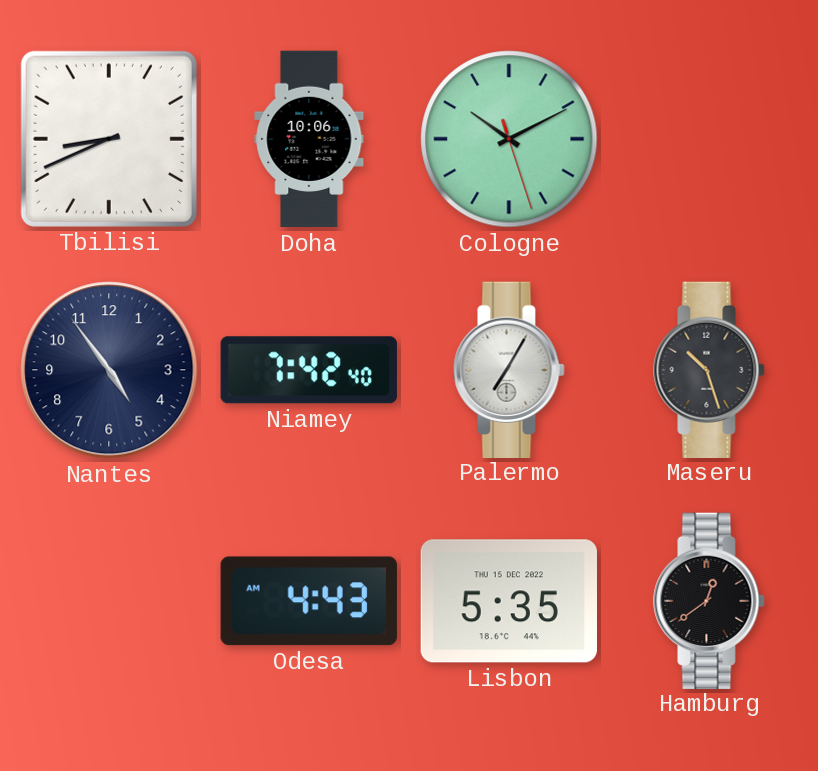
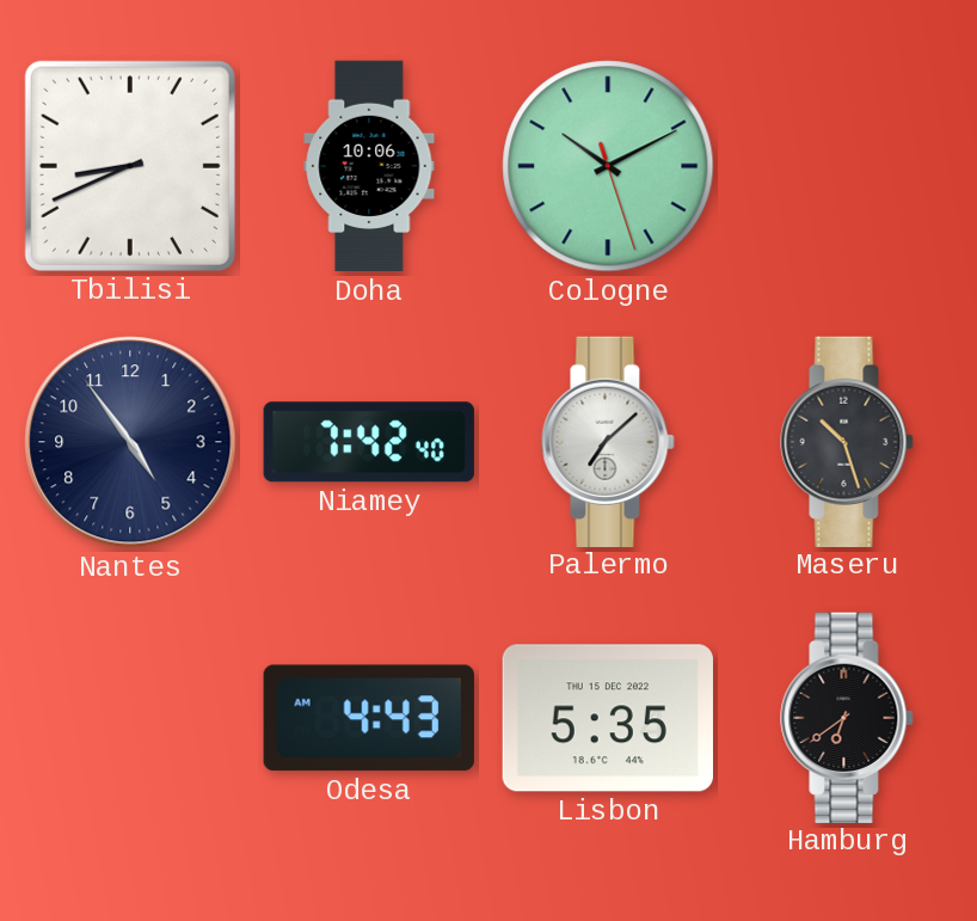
Palermo: 7:05 -> 7:08
Hamburg: 12:39 -> 6:39
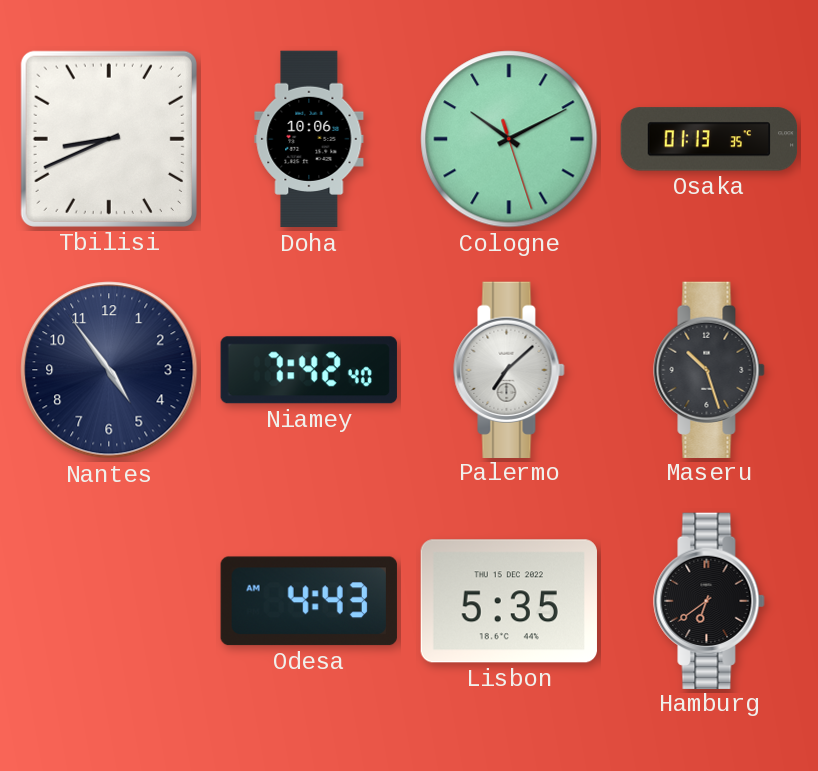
Osaka: none -> 01:13
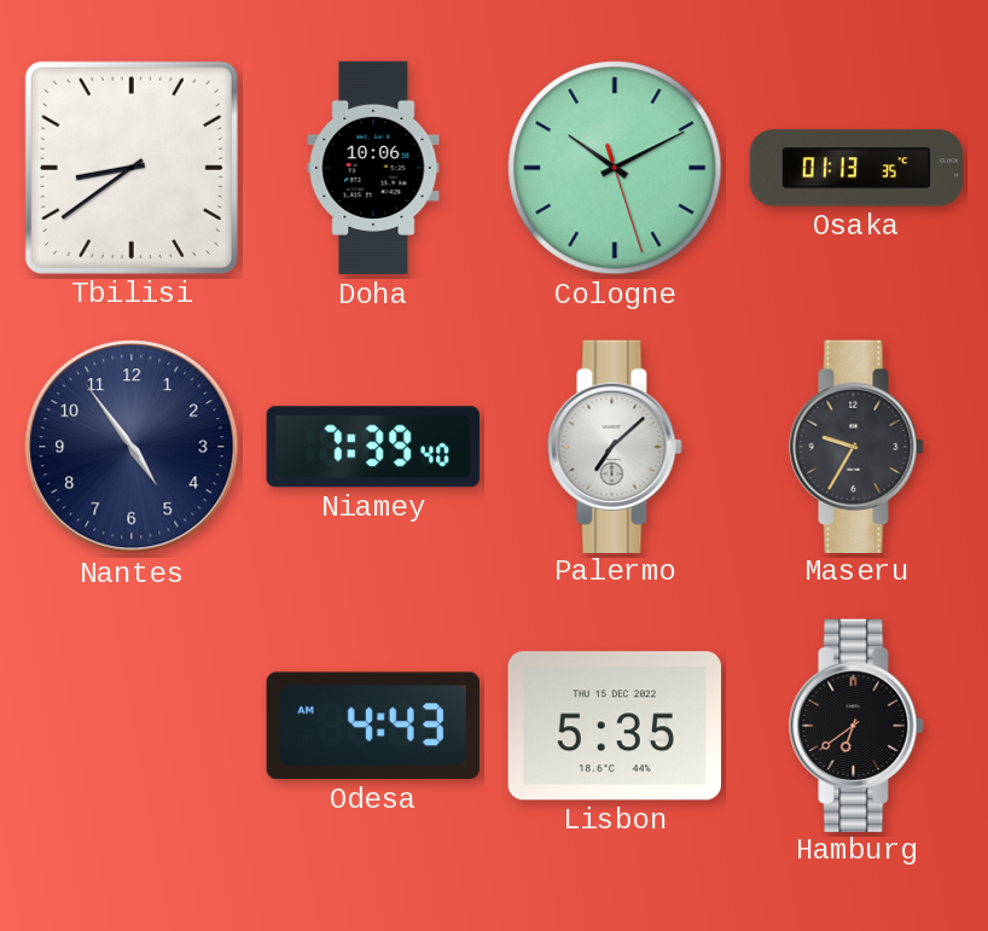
Tbilisi: 8:41 -> 8:39
Niamey: 7:42 -> 7:39
Maseru: 10:27 -> 9:35
